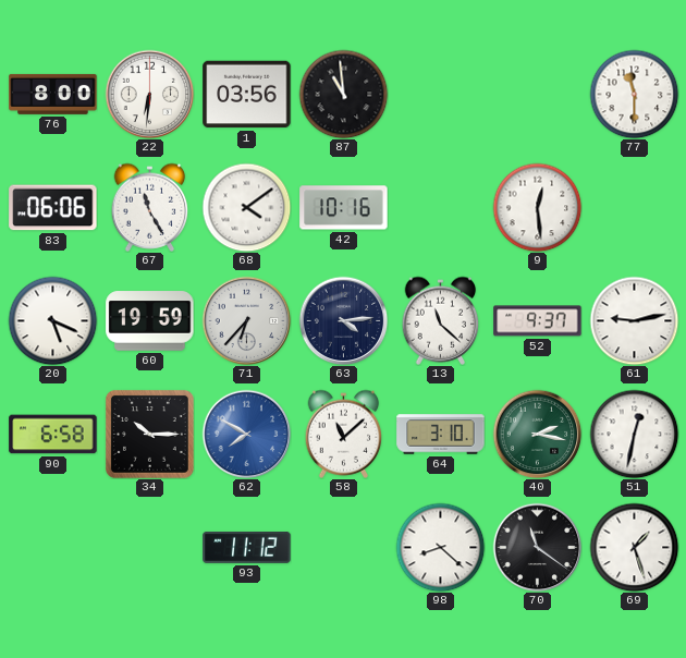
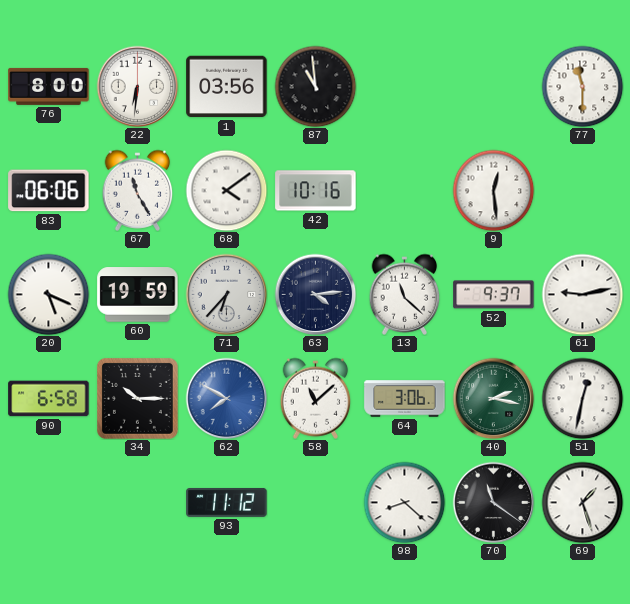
64: 3:10 -> 3:06
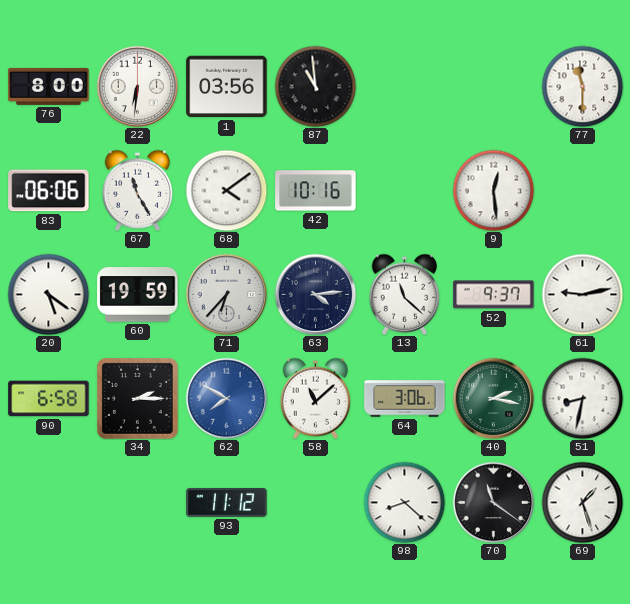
20: 5:19 -> 5:21
34: 10:15 -> 2:15
51: 12:32 -> 8:32
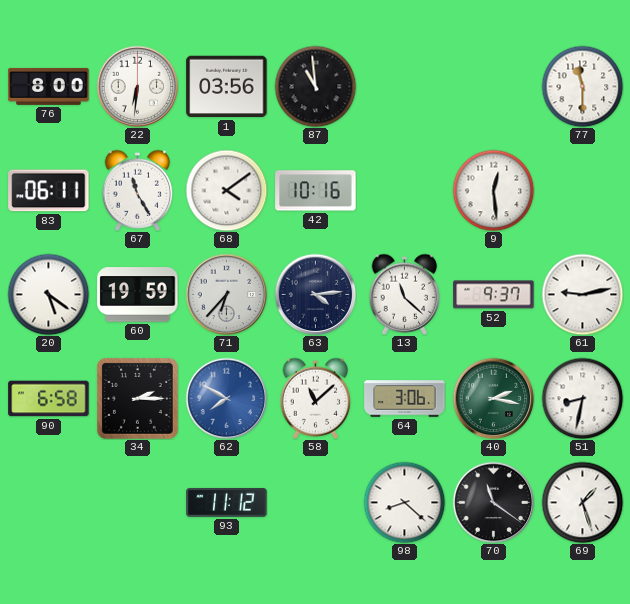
83: 06:06 -> 06:11
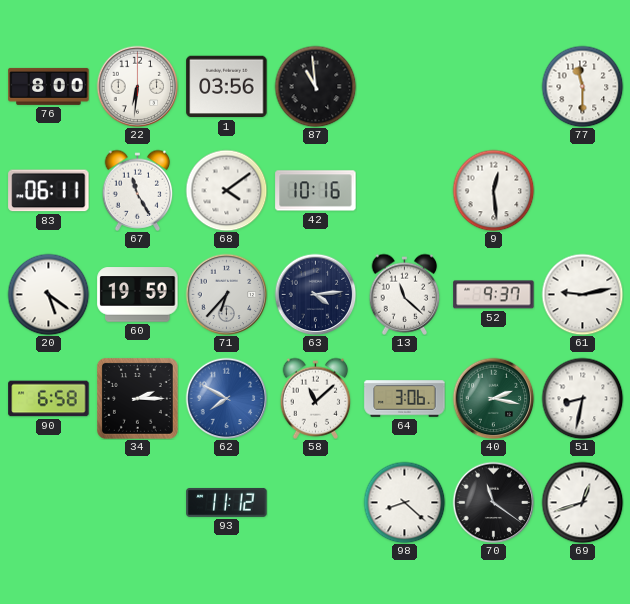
69: 1:27 -> 12:42
